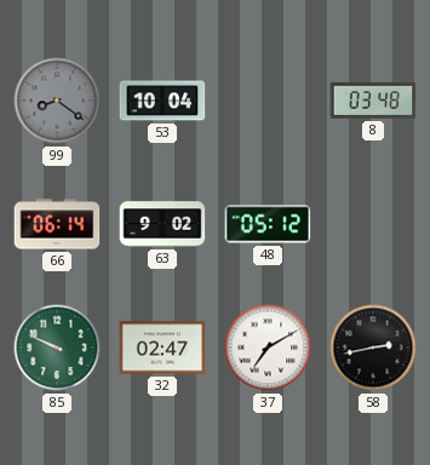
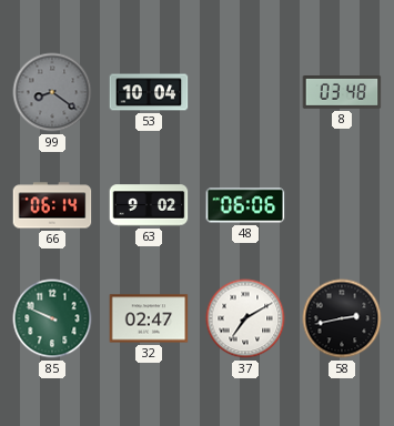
48: 05:12 -> 06:06
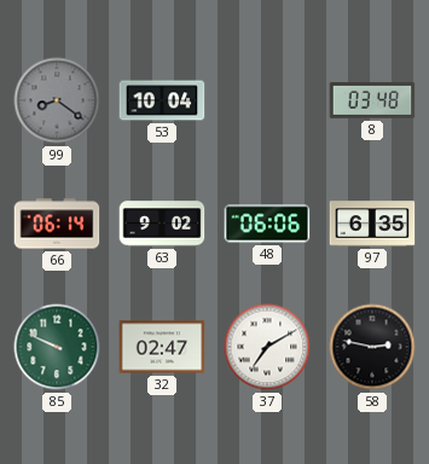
97: none -> 6:35
58: 2:43 -> 2:47
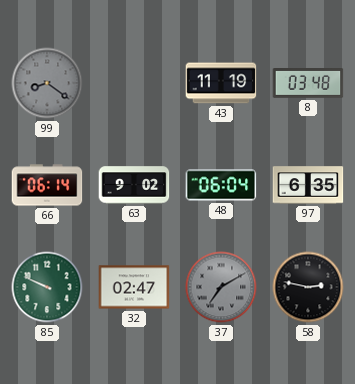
53: 10:04 -> none
43: none -> 11:19
48: 06:06 -> 06:04
37 dial: white -> grey
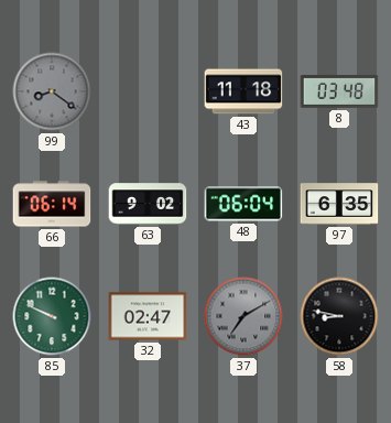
43: 11:19 -> 11:18
58: 2:47 -> 8:47
